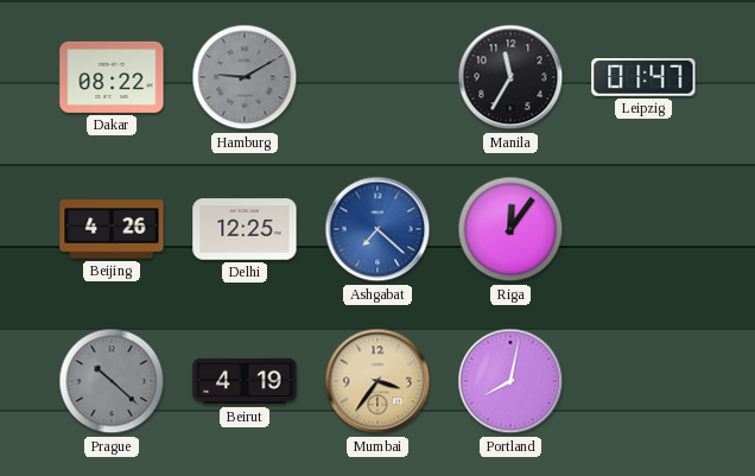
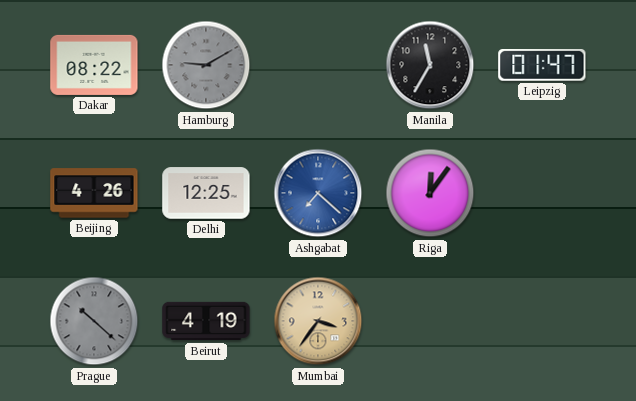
Portland: 8:02 -> none
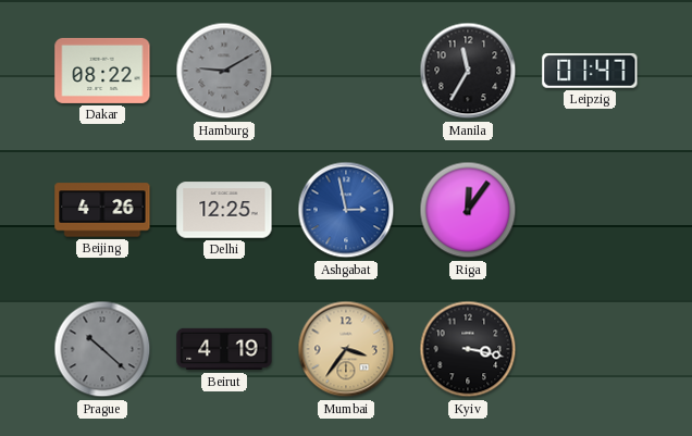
Ashgabat: 7:22 -> 2:58
Kyiv: none -> 3:17
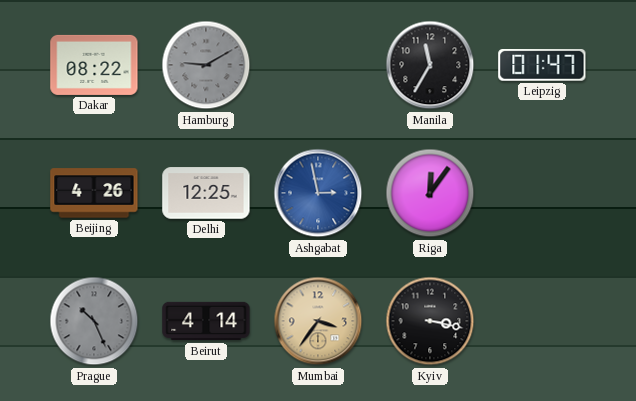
Prague: 10:22 -> 10:26
Beirut: 4:19 -> 4:14
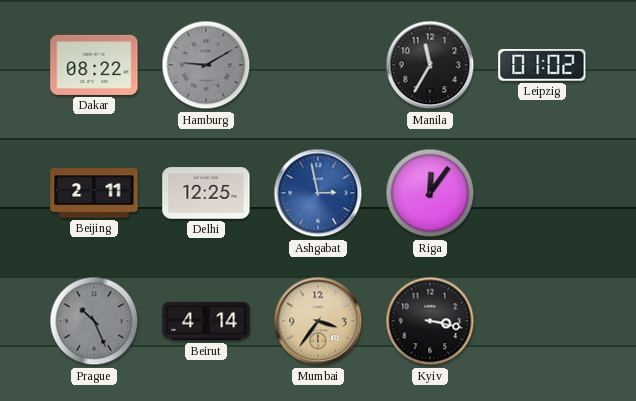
Leipzig: 01:47 -> 01:02
Beijing: 4:26 -> 2:11
